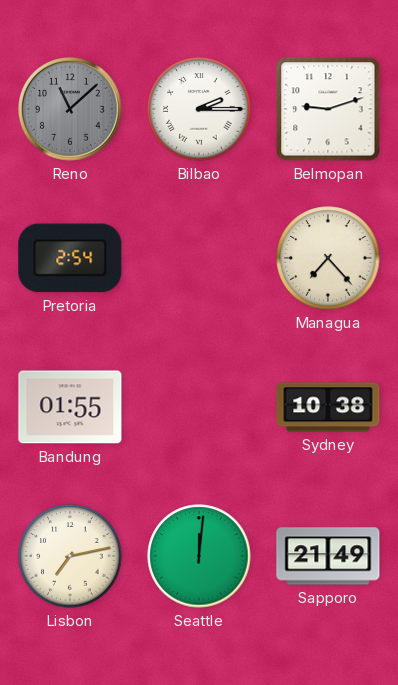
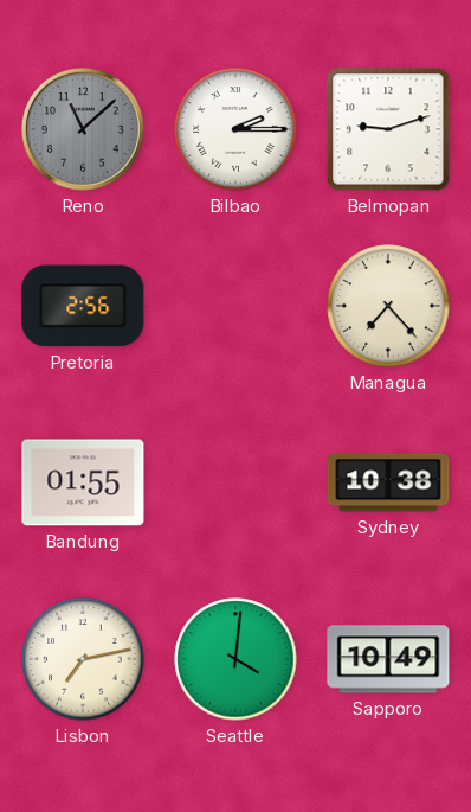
Pretoria: 2:54 -> 2:56
Seattle: 12:01 -> 4:01
Sapporo: 21:49 -> 10:49
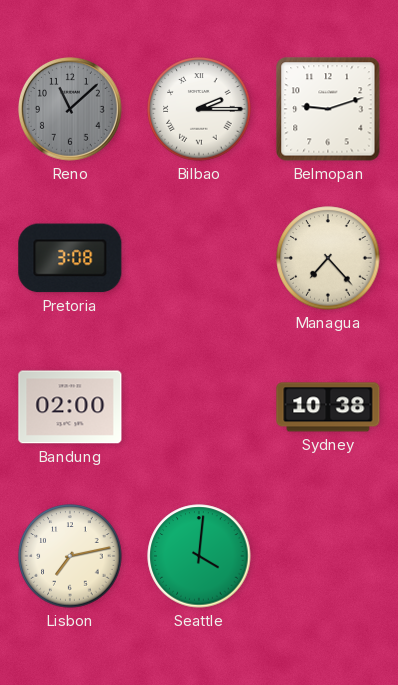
Pretoria: 2:56 -> 3:08
Bandung: 01:55 -> 02:00
Sapporo: 10:49 -> none
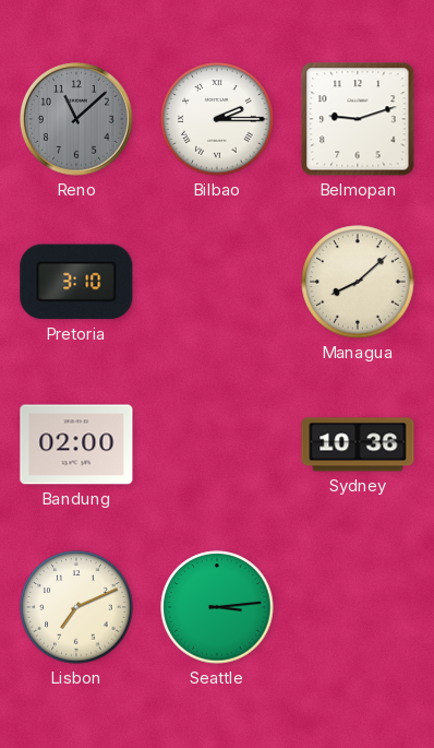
Pretoria: 3:08 -> 3:10
Managua: 7:23 -> 8:08
Sydney: 10:38 -> 10:36
Lisbon: 7:13 -> 7:11
Seattle: 4:01 -> 3:14
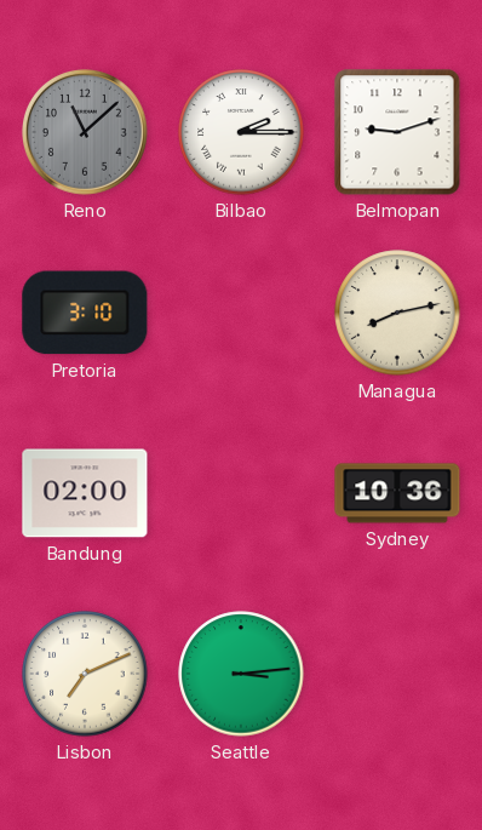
Managua: 8:08 -> 8:13
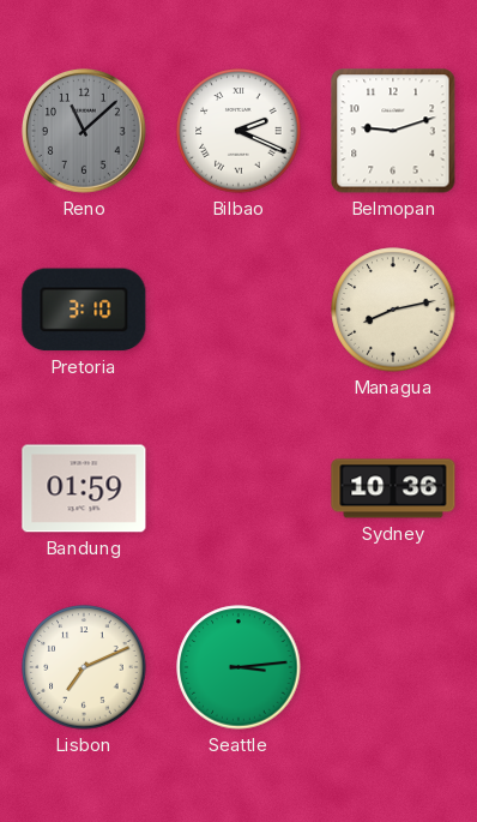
Bilbao: 2:15 -> 2:19
Bandung: 02:00 -> 01:59
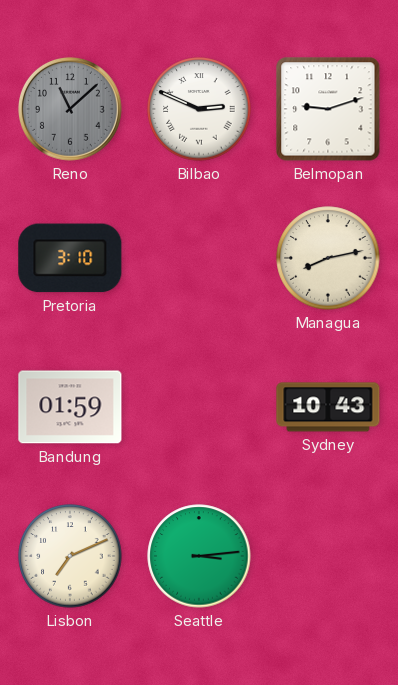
Bilbao: 2:19 -> 2:49
Sydney: 10:36 -> 10:43
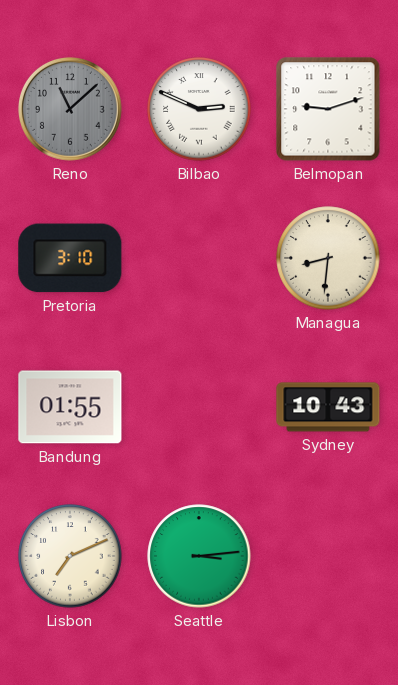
Managua: 8:13 -> 8:31
Bandung: 01:59 -> 01:55
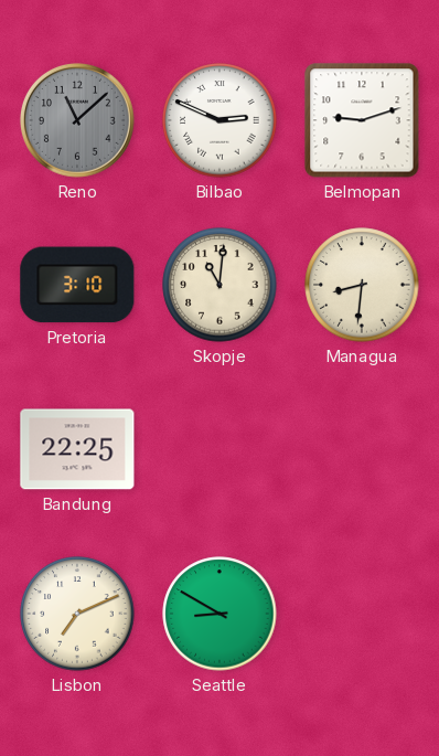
Skopje: none -> 11:01
Bandung: 01:55 -> 22:25
Sydney: 10:43 -> none
Seattle: 3:14 -> 8:50
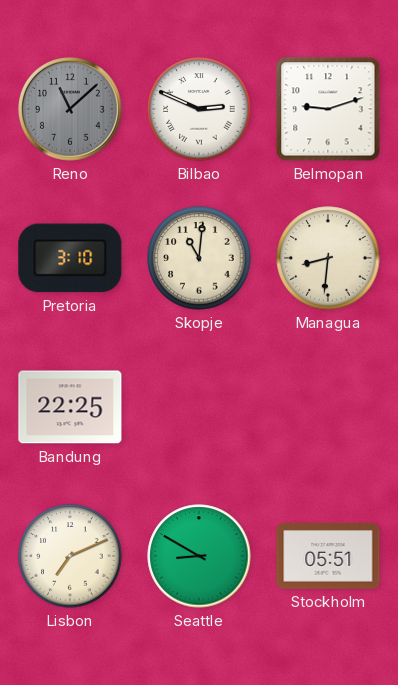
Stockholm: none -> 05:51
